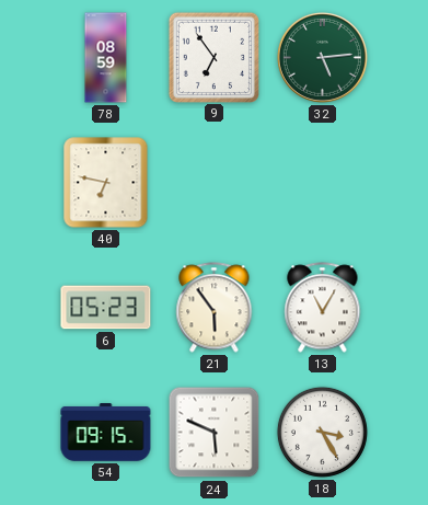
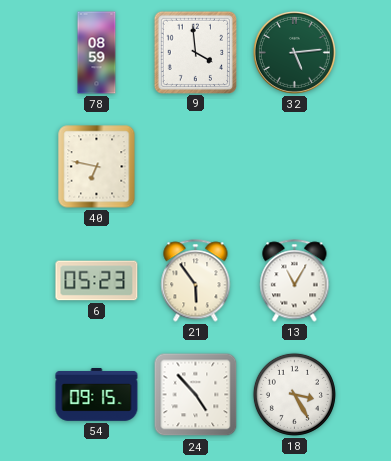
9: 6:54 -> 3:59
24: 5:49 -> 4:53
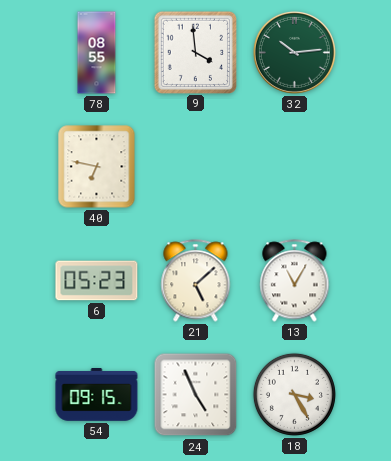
78: 08:59 -> 08:55
32: 5:14 -> 10:14
21: 5:54 -> 5:08
24: 4:53 -> 4:56
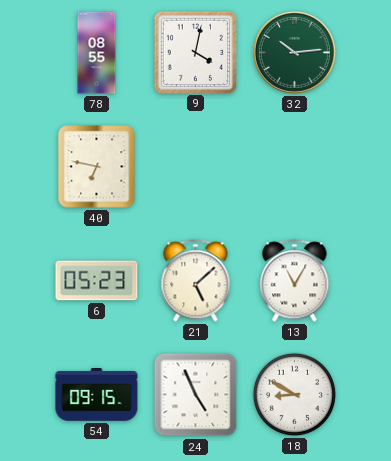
9: 3:59 -> 4:02
18: 3:25 -> 8:50
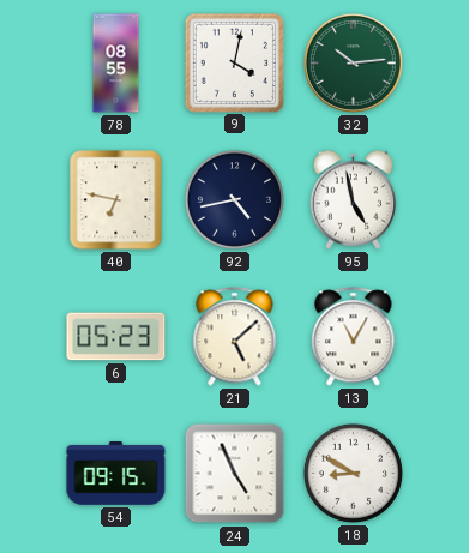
92: none -> 4:43
95: none -> 4:58
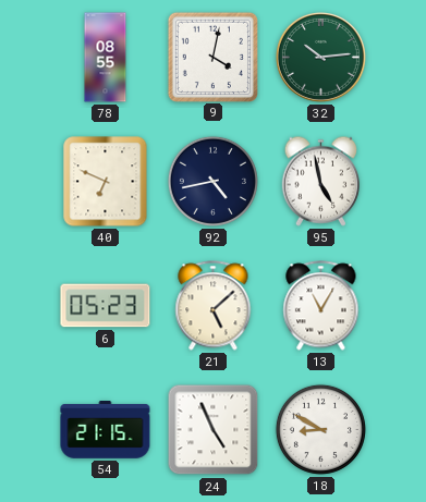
40: 6:47 -> 6:49
54: 09:15 -> 21:15
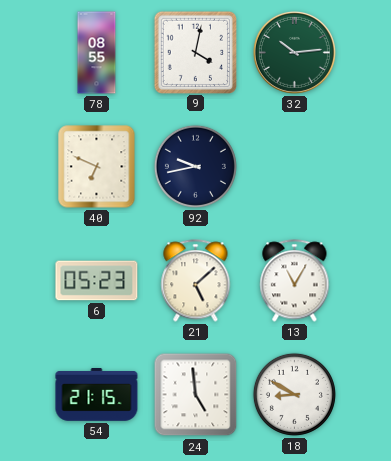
92: 4:43 -> 9:43
95: 4:58 -> none
24: 4:56 -> 4:59
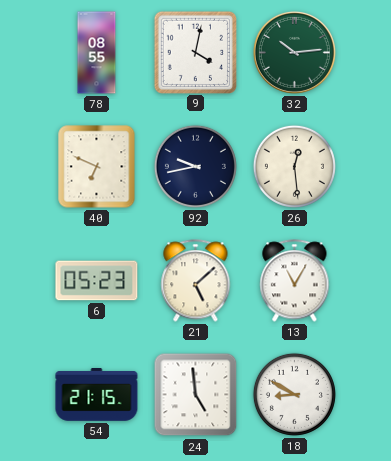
26: none -> 12:29
